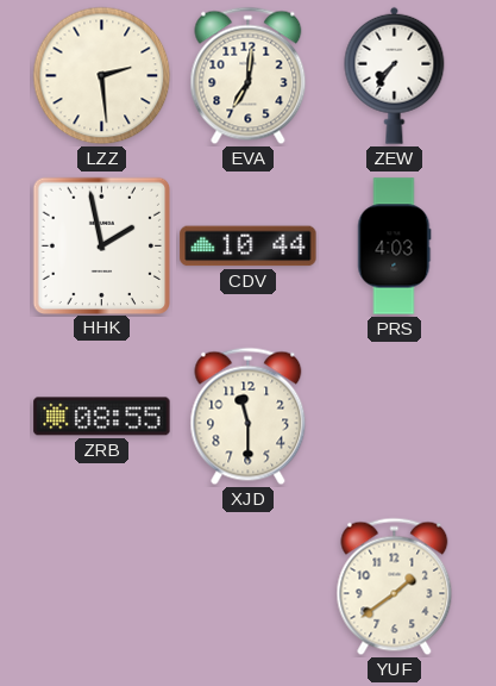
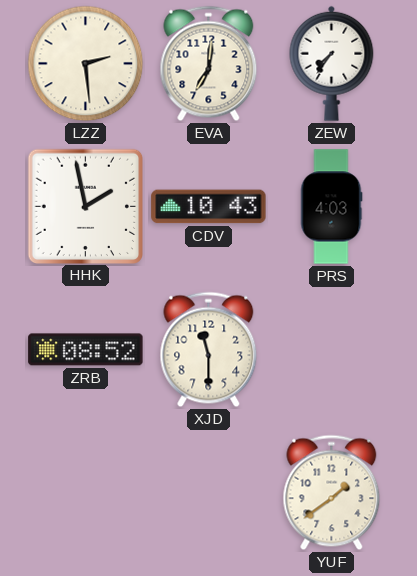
CDV: 10:44 -> 10:43
ZRB: 08:55 -> 08:52
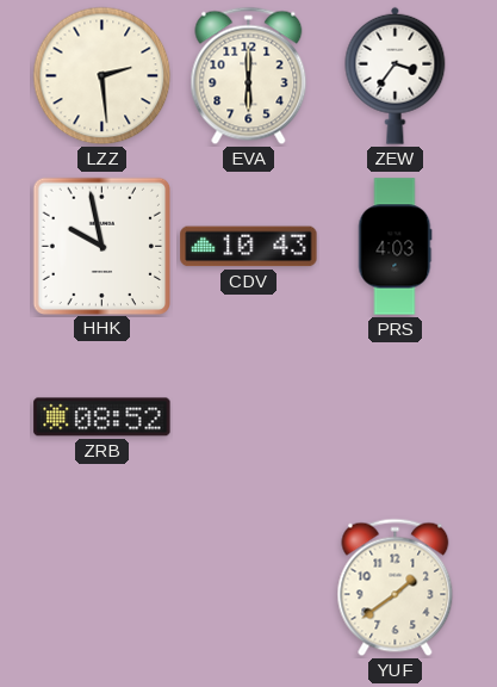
EVA: 7:01 -> 6:00
ZEW: 7:36 -> 3:36
HHK: 1:58 -> 9:58
XJD: 11:30 -> none
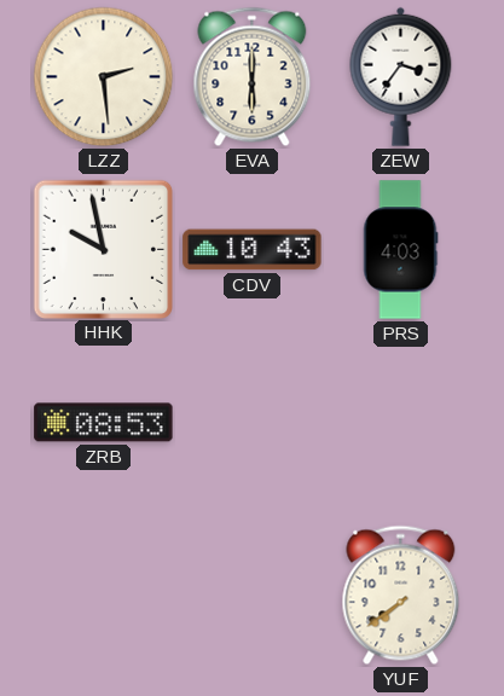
ZRB: 08:52 -> 08:53
YUF: 1:39 -> 7:39
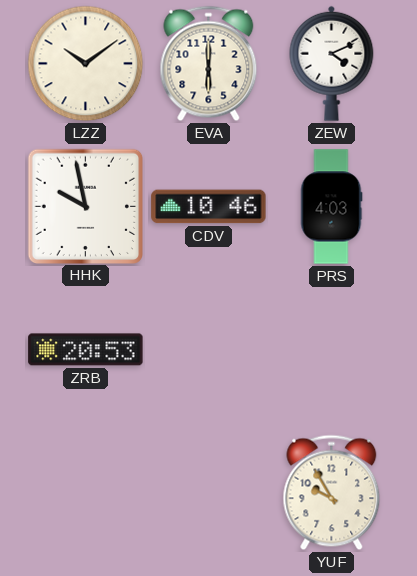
LZZ: 2:29 -> 10:09
ZEW: 3:36 -> 4:11
CDV: 10:43 -> 10:46
ZRB: 08:53 -> 20:53
YUF: 7:39 -> 9:55
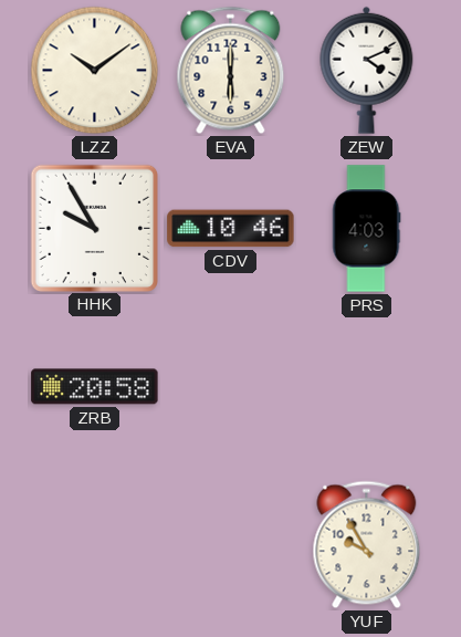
HHK: 9:58 -> 9:55
ZRB: 20:53 -> 20:58
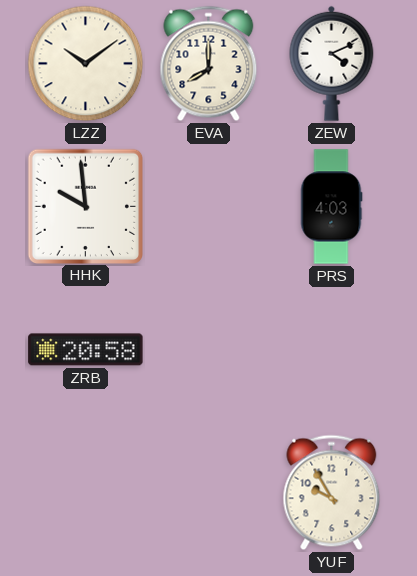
EVA: 6:00 -> 8:00
HHK: 9:55 -> 9:59
CDV: 10:46 -> none
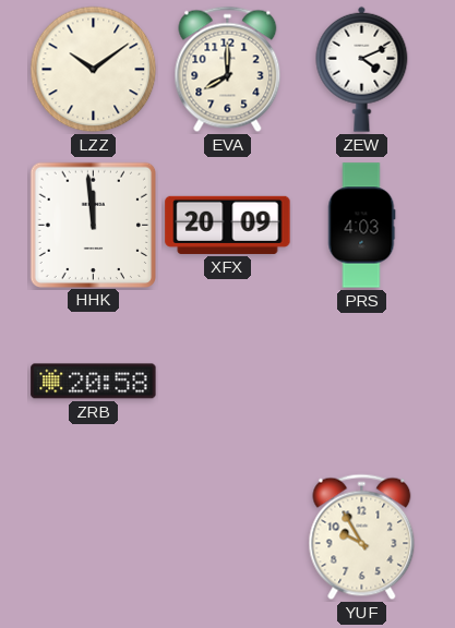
HHK: 9:59 -> 11:59
XFX: none -> 20:09
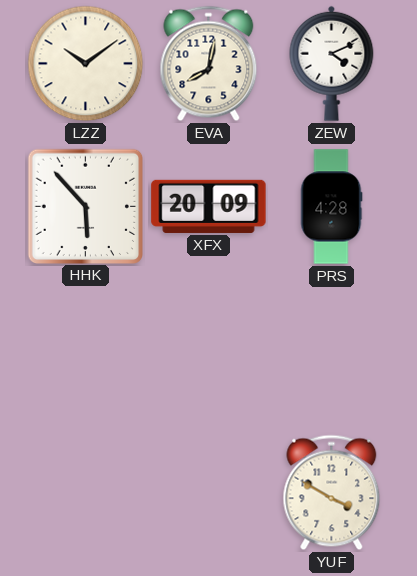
EVA: 8:00 -> 8:02
HHK: 11:59 -> 5:53
PRS: 4:03 -> 4:28
ZRB: 20:58 -> none
YUF: 9:55 -> 3:50
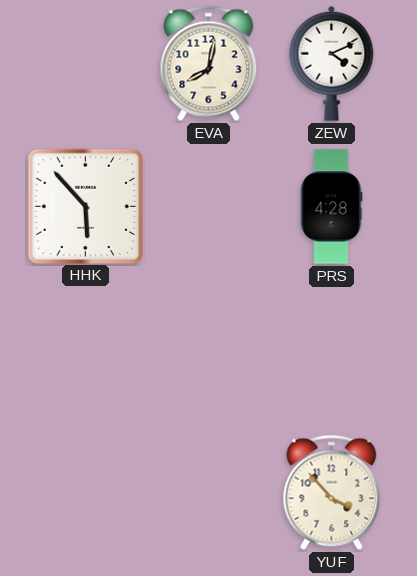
LZZ: 10:09 -> none
XFX: 20:09 -> none
YUF: 3:50 -> 3:53
